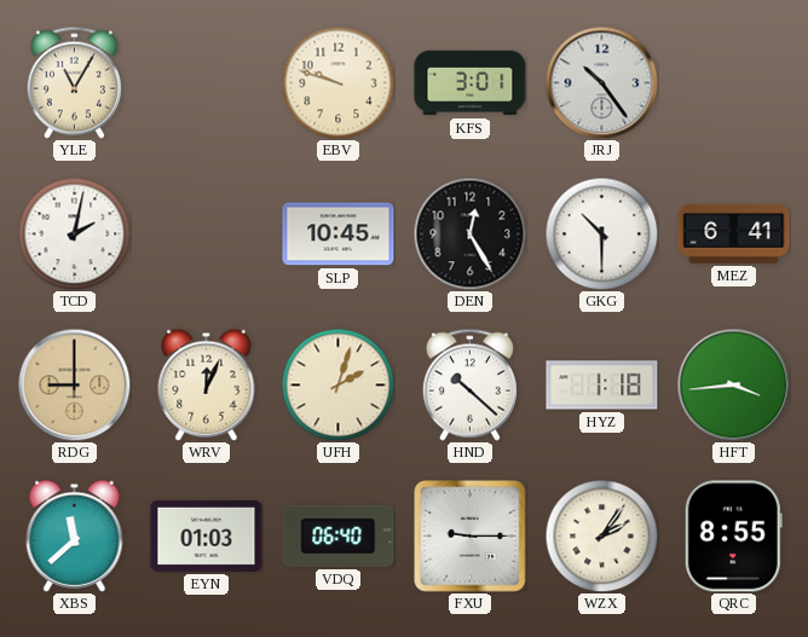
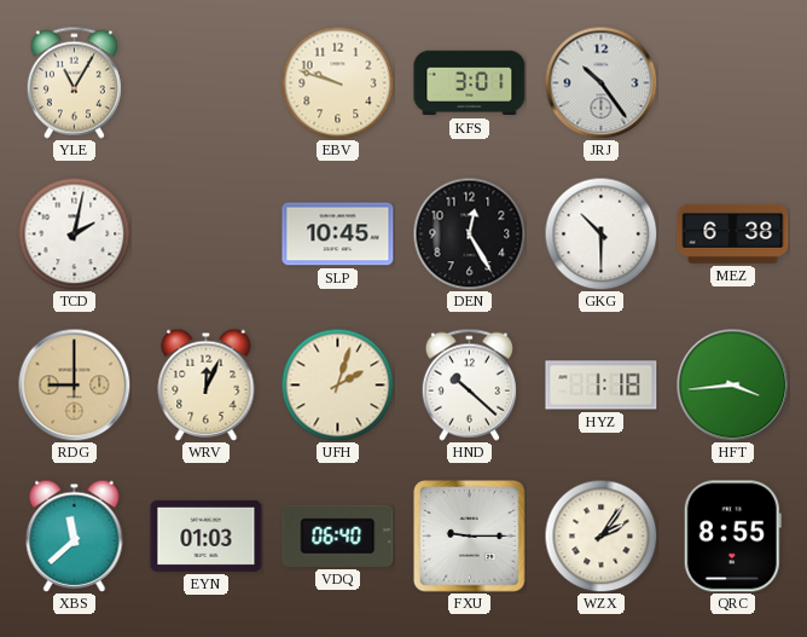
MEZ: 6:41 -> 6:38
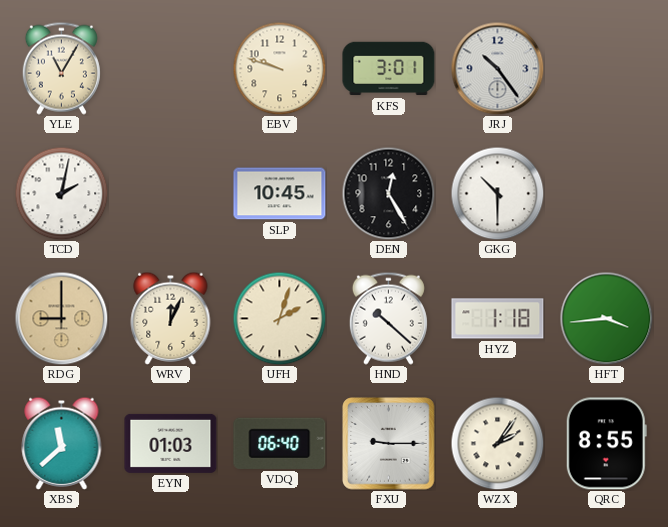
MEZ: 6:38 -> none
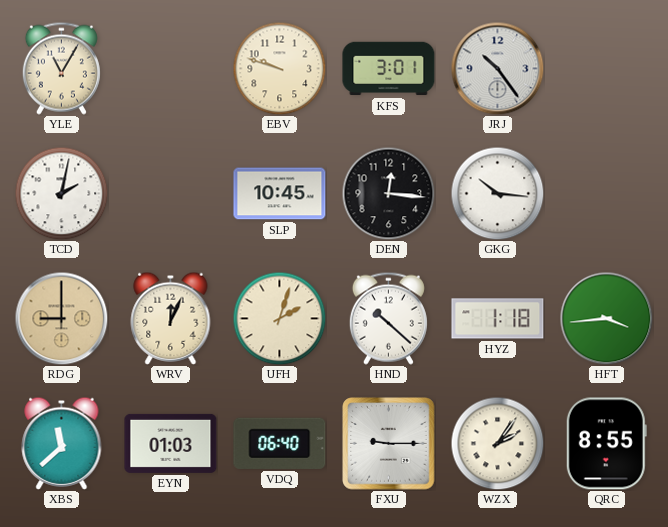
DEN: 12:25 -> 12:16
GKG: 10:30 -> 10:16
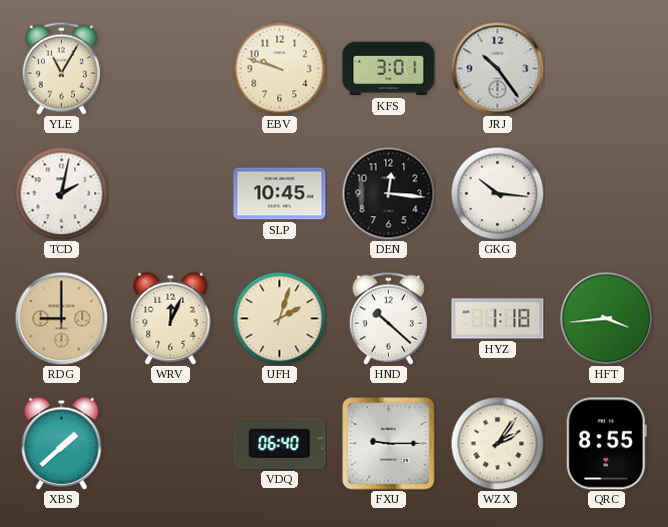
XBS: 11:38 -> 1:38
EYN: 01:03 -> none
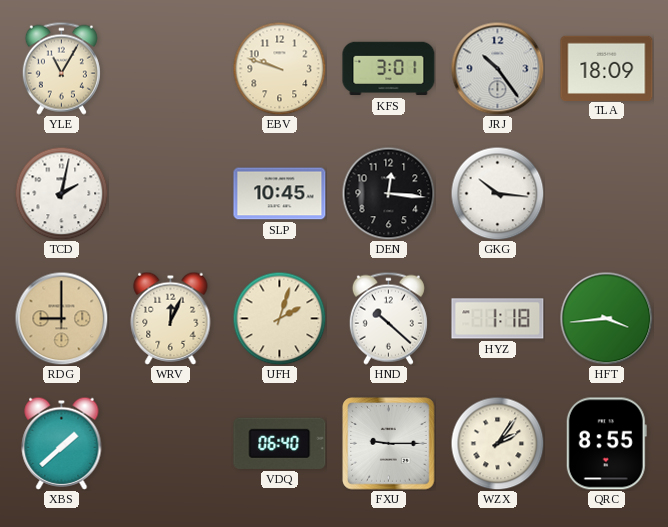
TLA: none -> 18:09
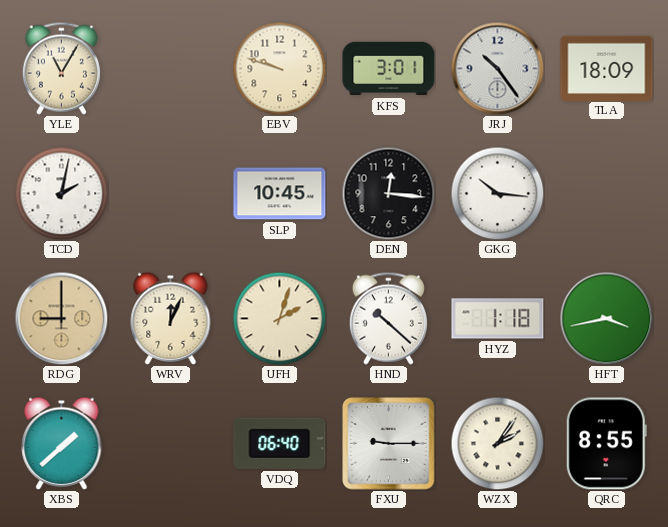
HFT: 3:44 -> 3:43
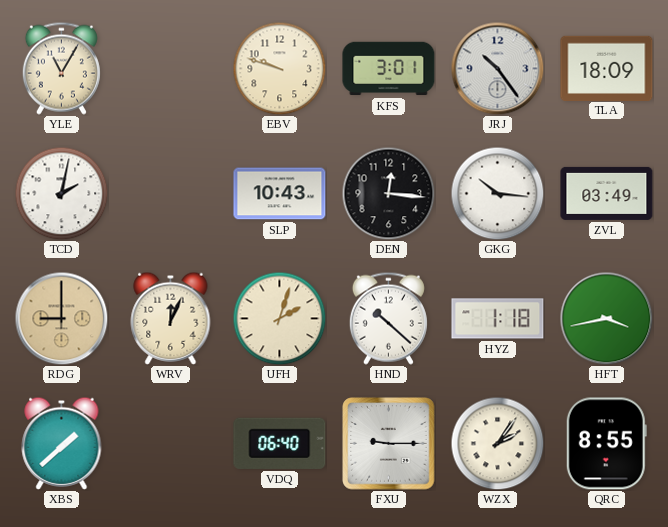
SLP: 10:45 -> 10:43
ZVL: none -> 03:49
